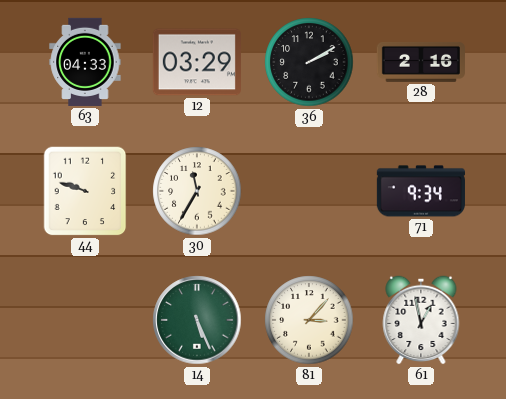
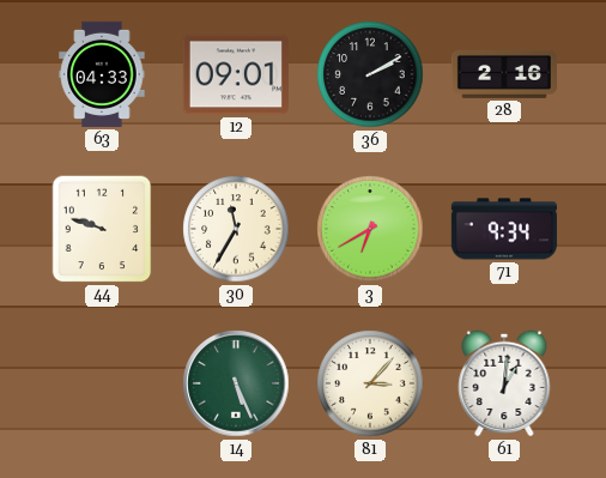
12: 03:29 -> 09:01
3: none -> 6:40
61: 12:58 -> 1:01
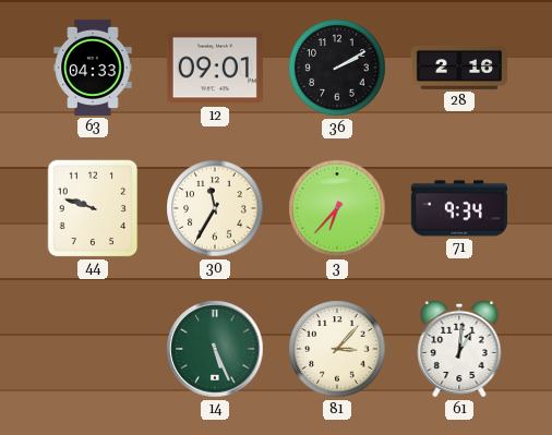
3: 6:40 -> 6:37
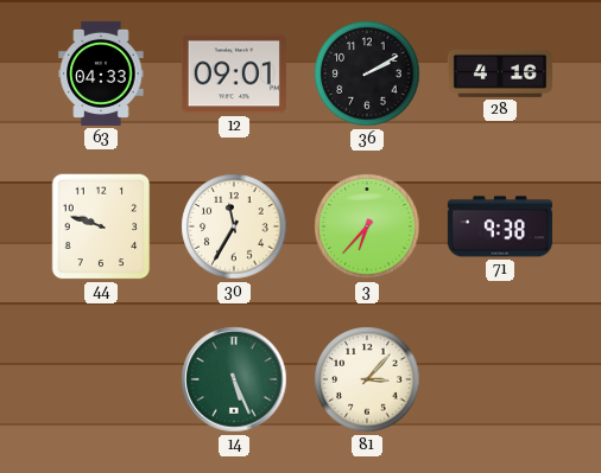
28: 2:16 -> 4:16
71: 9:34 -> 9:38
61: 1:01 -> none
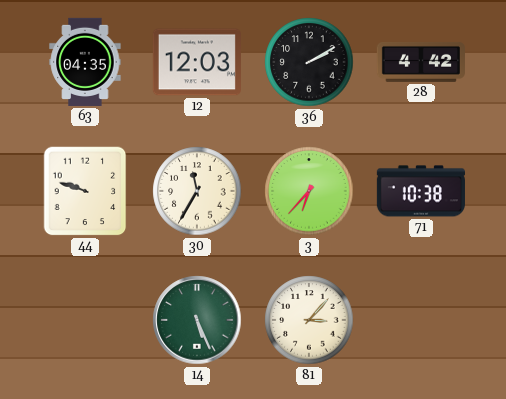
63: 04:33 -> 04:35
12: 09:01 -> 12:03
28: 4:16 -> 4:42
71: 9:38 -> 10:38
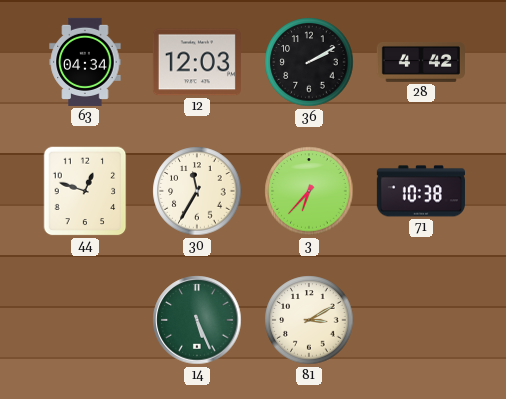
63: 04:35 -> 04:34
44: 9:48 -> 12:48
81: 3:07 -> 3:10
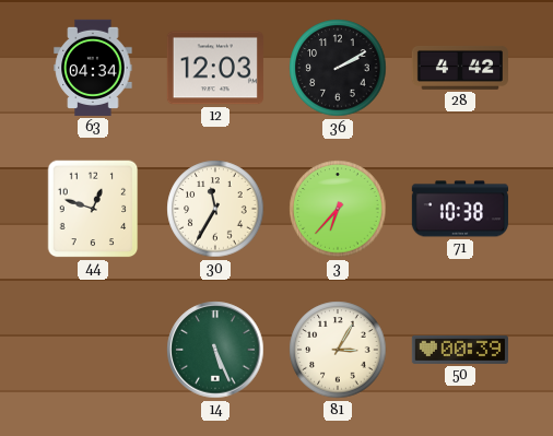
81: 3:10 -> 3:05
50: none -> 00:39
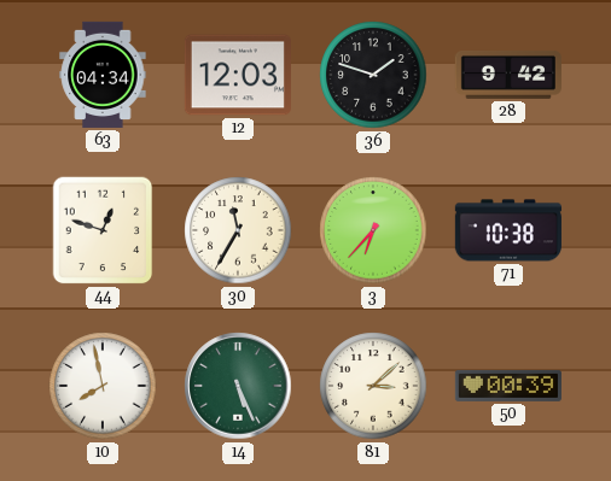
36: 2:10 -> 1:48
28: 4:42 -> 9:42
10: none -> 7:58
81: 3:05 -> 3:08
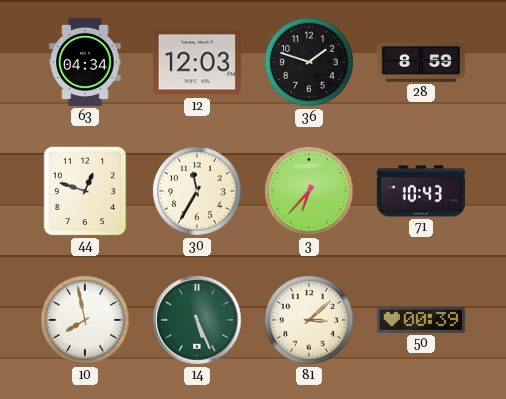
28: 9:42 -> 8:59
71: 10:38 -> 10:43
